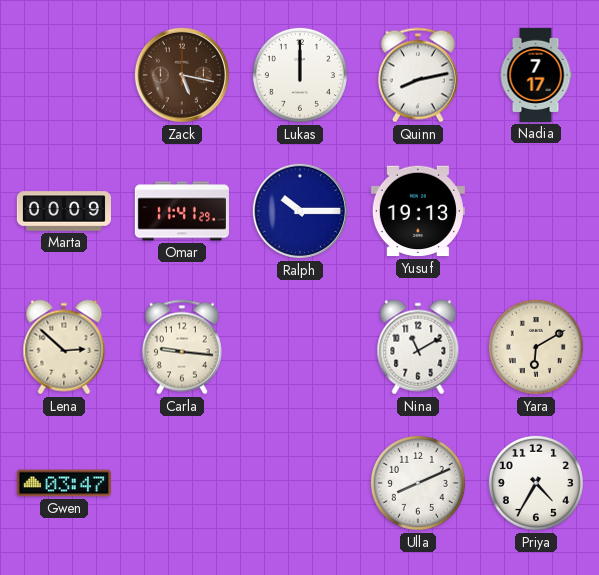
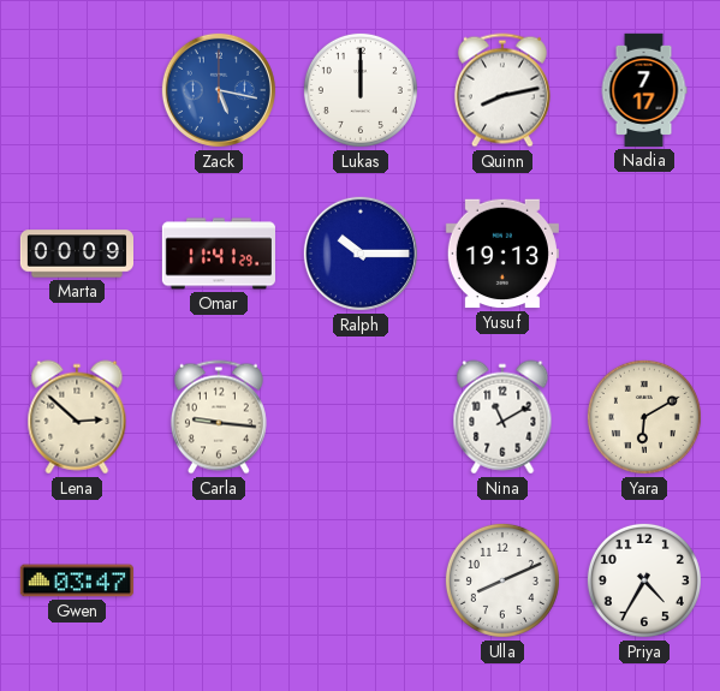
Zack dial: brown -> blue
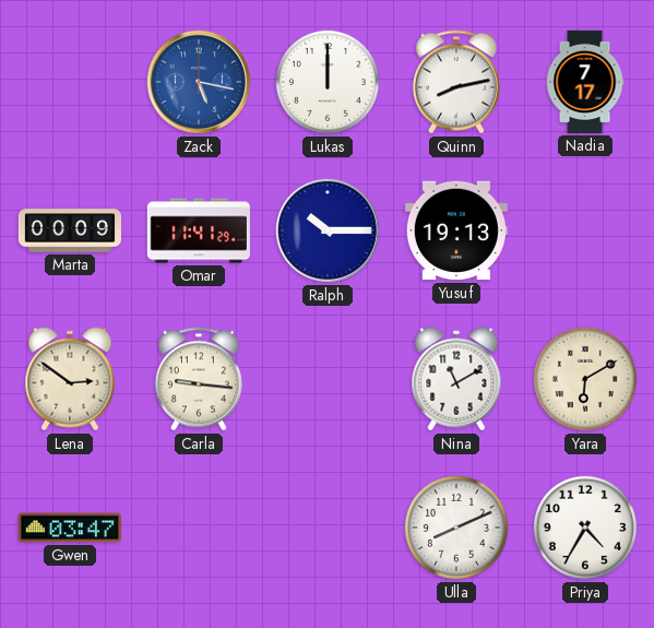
Lena: 2:52 -> 2:51
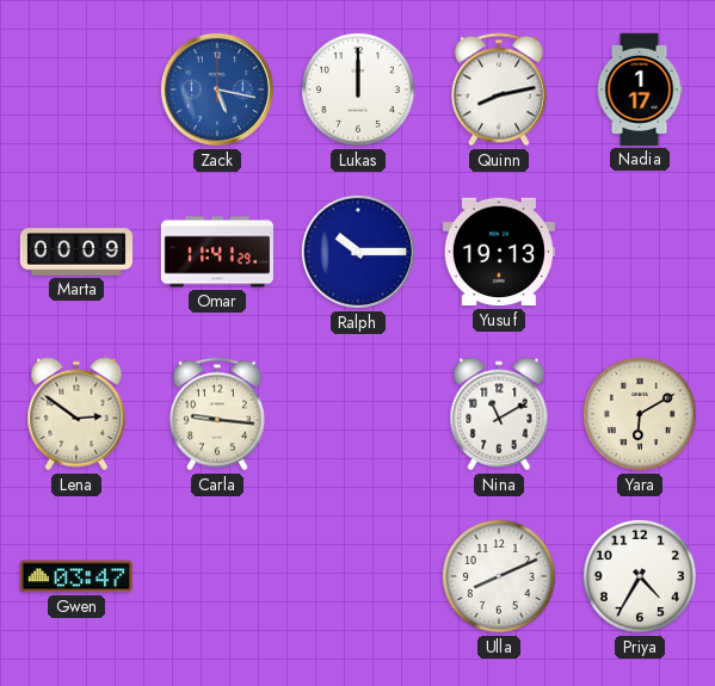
Nadia: 7:17 -> 1:17
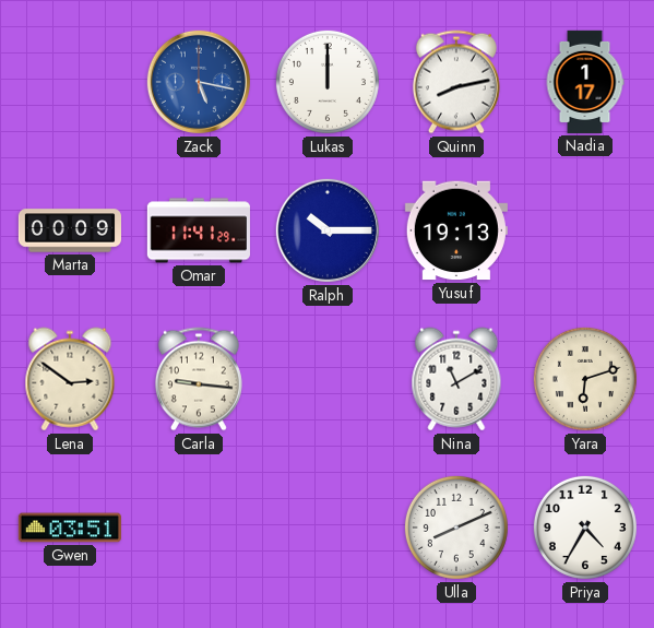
Yara: 6:10 -> 6:12
Gwen: 03:47 -> 03:51
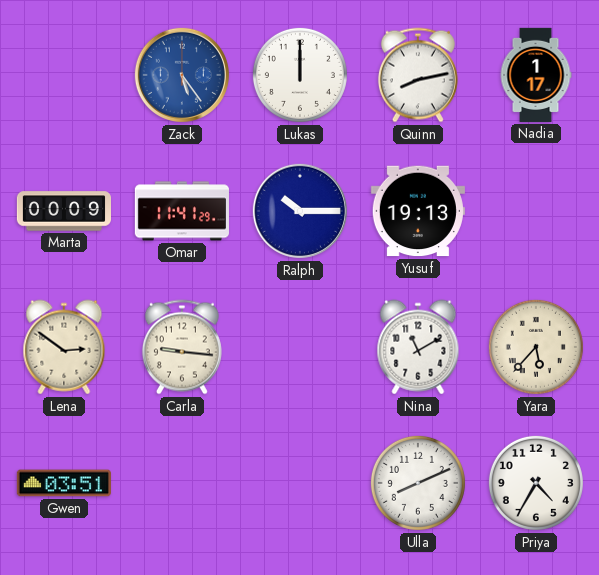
Zack: 5:17 -> 5:24
Yara: 6:12 -> 5:37
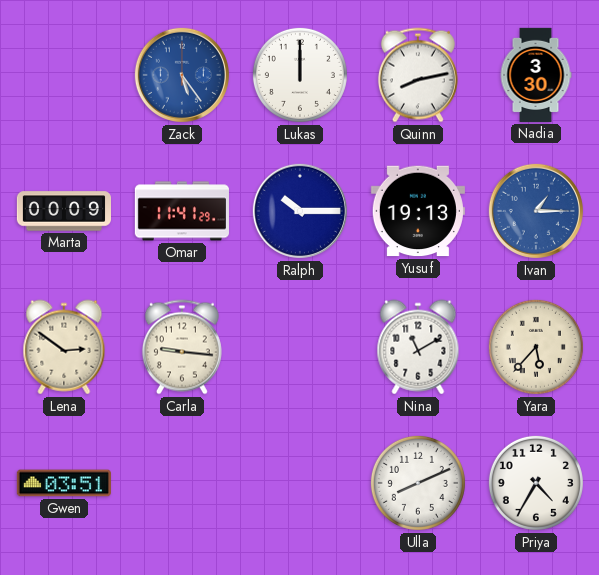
Nadia: 1:17 -> 3:30
Ivan: none -> 1:15
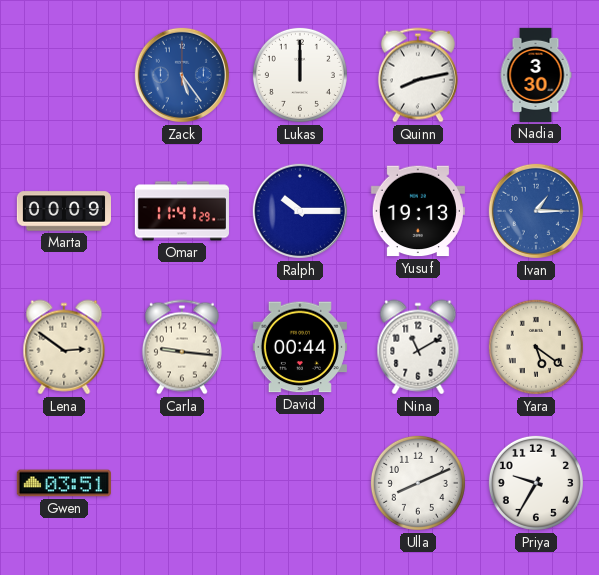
David: none -> 00:44
Yara: 5:37 -> 5:21
Priya: 4:35 -> 9:35
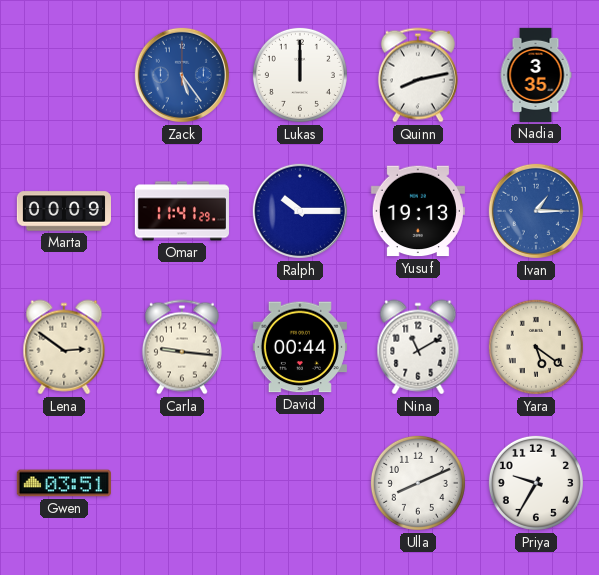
Nadia: 3:30 -> 3:35
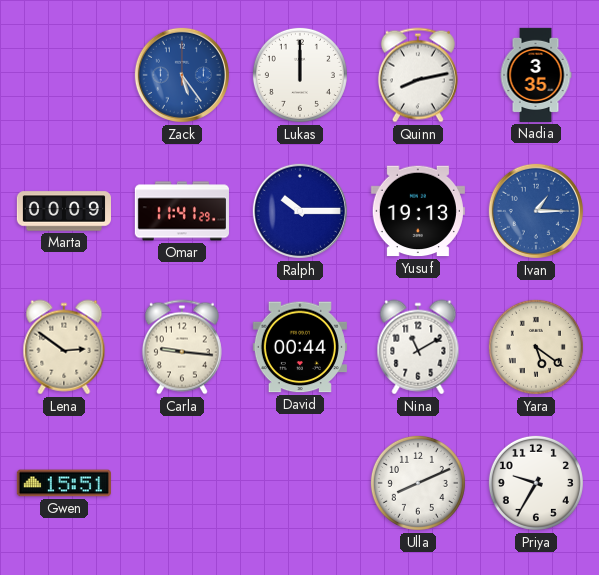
Gwen: 03:51 -> 15:51
